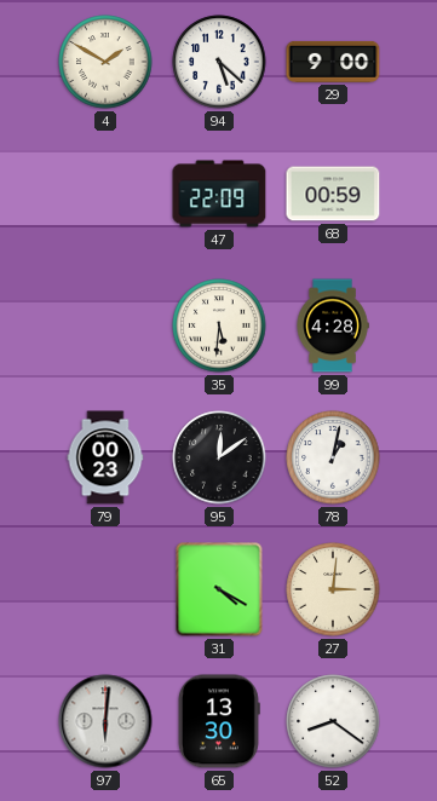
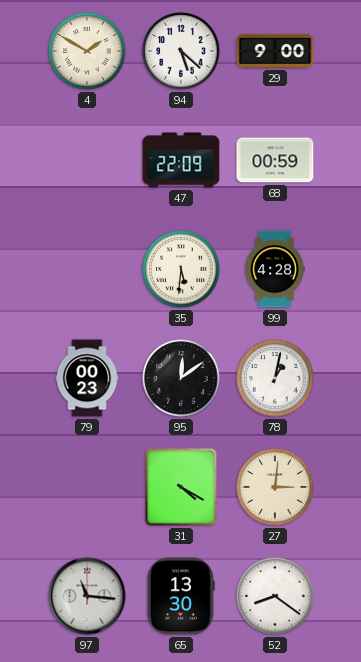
97: 6:01 -> 11:16
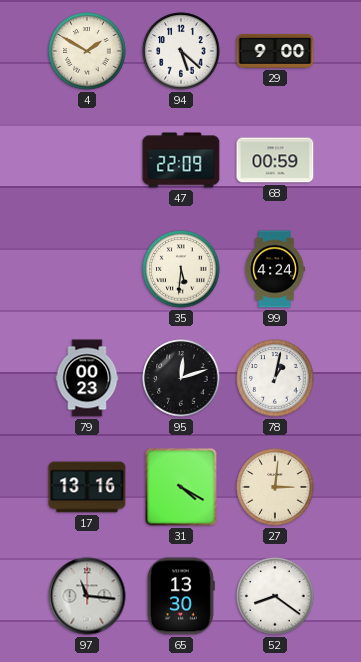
99: 4:28 -> 4:24
95: 12:09 -> 12:12
17: none -> 13:16
